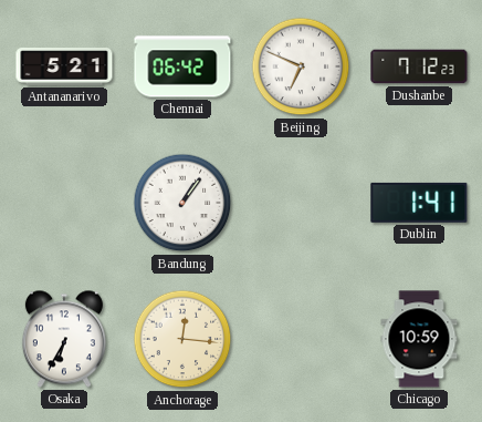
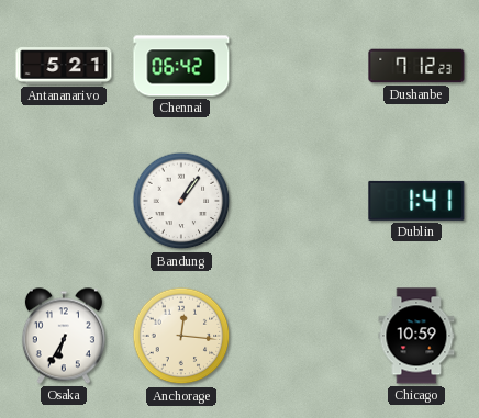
Beijing: 6:49 -> none
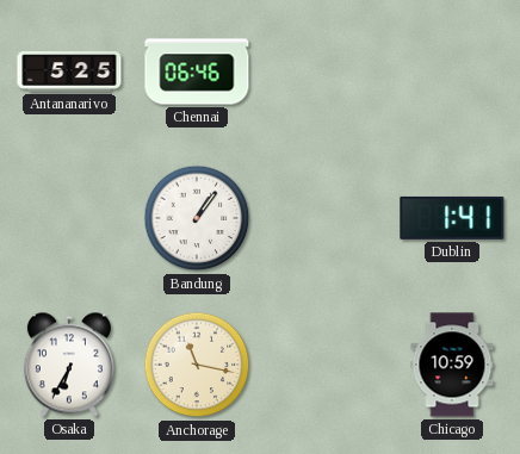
Antananarivo: 5:21 -> 5:25
Chennai: 06:42 -> 06:46
Dushanbe: 7:12 -> none
Anchorage: 12:16 -> 11:17
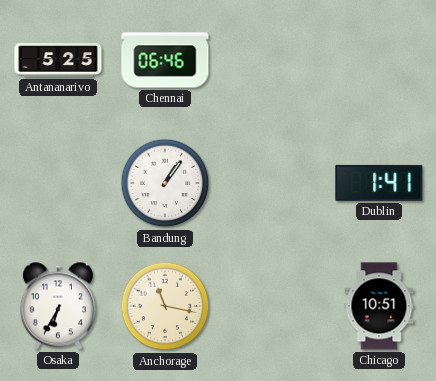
Chicago: 10:59 -> 10:51
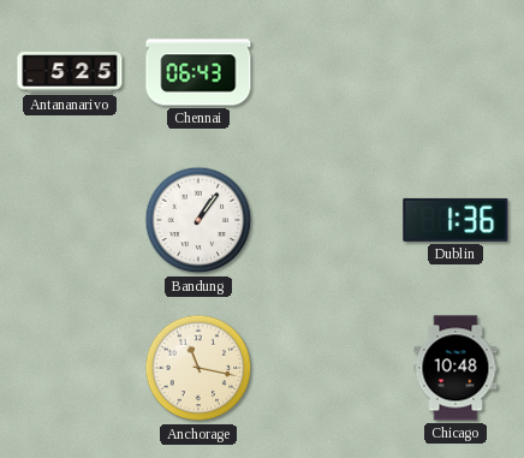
Chennai: 06:46 -> 06:43
Dublin: 1:41 -> 1:36
Osaka: 6:35 -> none
Chicago: 10:51 -> 10:48
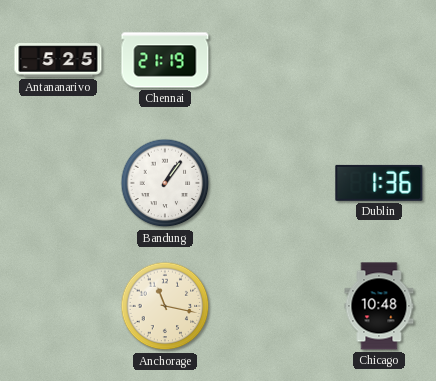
Chennai: 06:43 -> 21:19
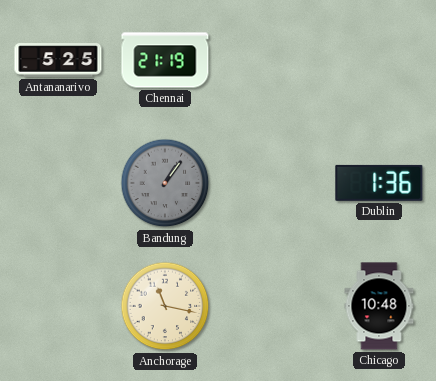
Bandung dial: white -> grey
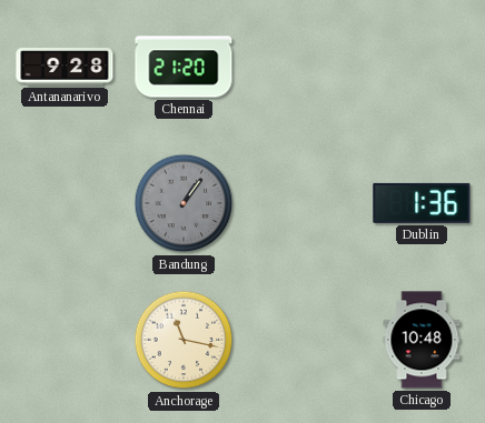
Antananarivo: 5:25 -> 9:28
Chennai: 21:19 -> 21:20
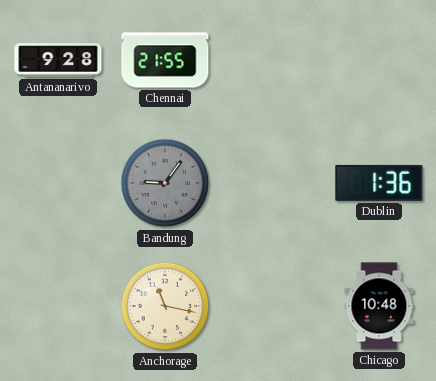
Chennai: 21:20 -> 21:55
Bandung: 1:06 -> 9:06
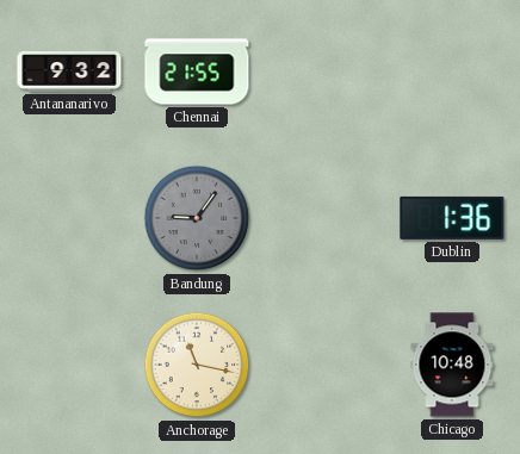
Antananarivo: 9:28 -> 9:32
